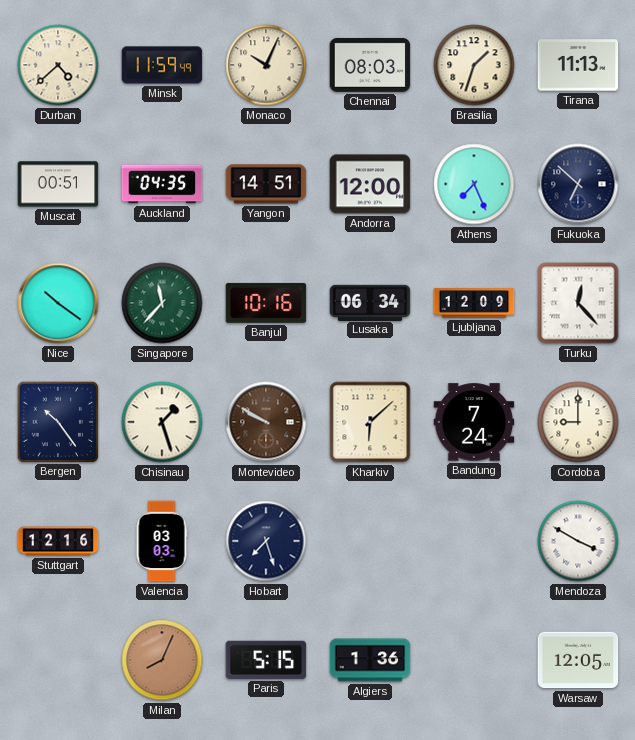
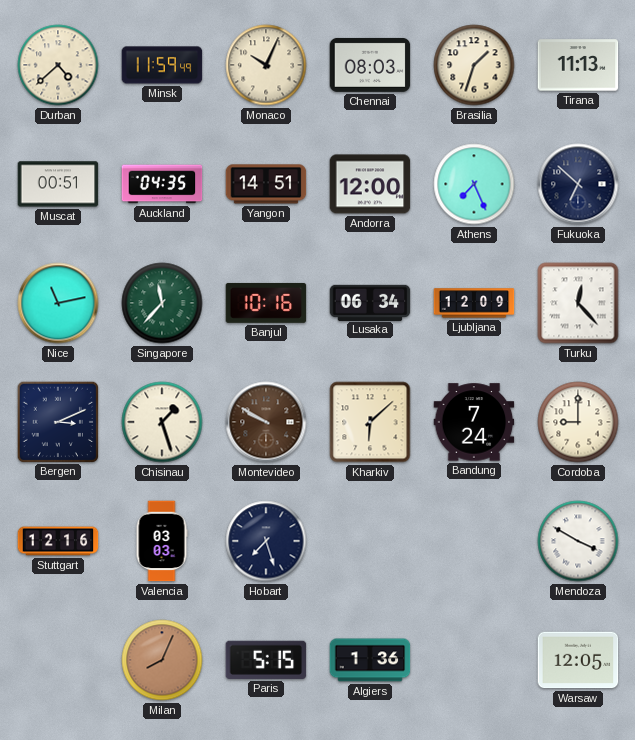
Nice: 10:21 -> 11:13
Bergen: 10:24 -> 3:11
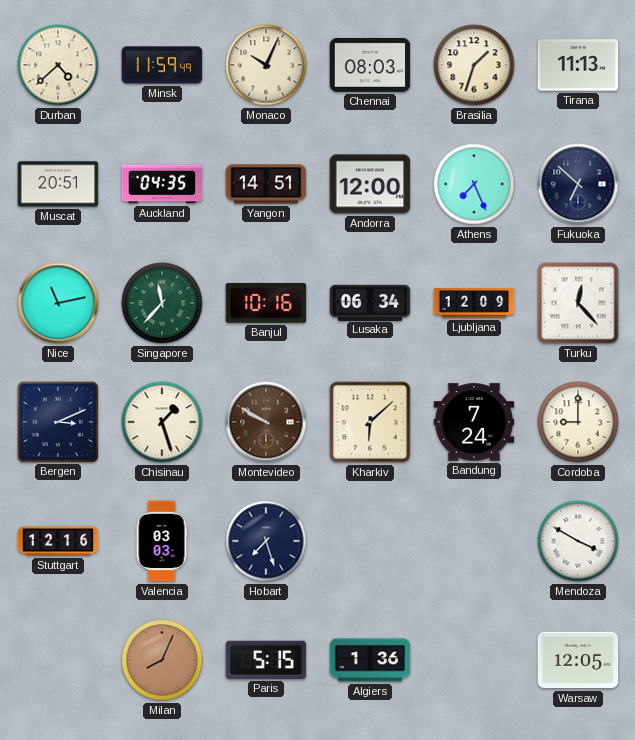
Muscat: 00:51 -> 20:51
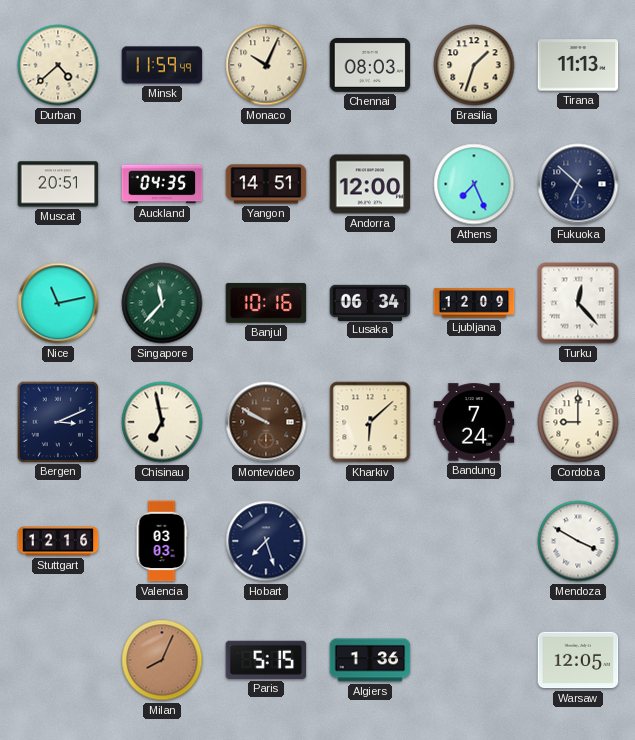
Chisinau: 1:27 -> 6:58
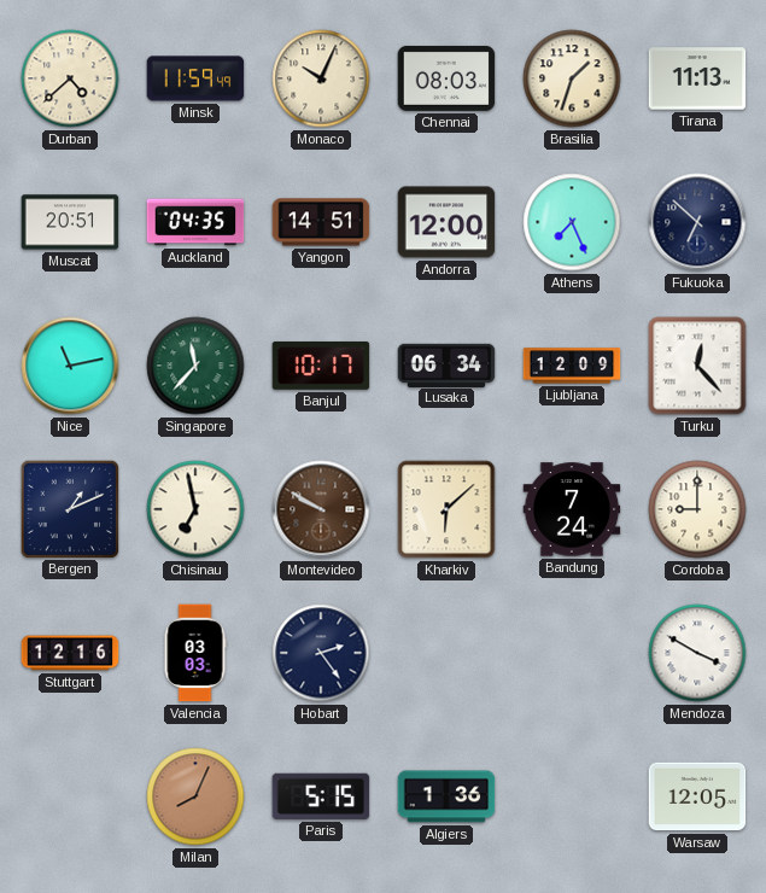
Banjul: 10:16 -> 10:17
Bergen: 3:11 -> 1:11
Hobart: 7:27 -> 2:24
